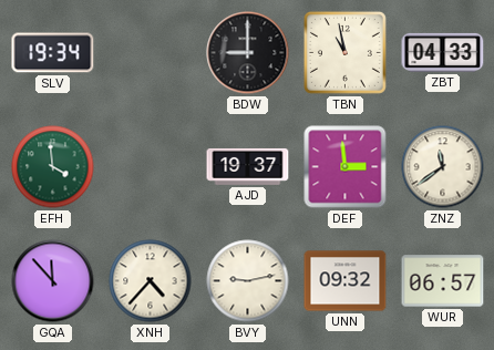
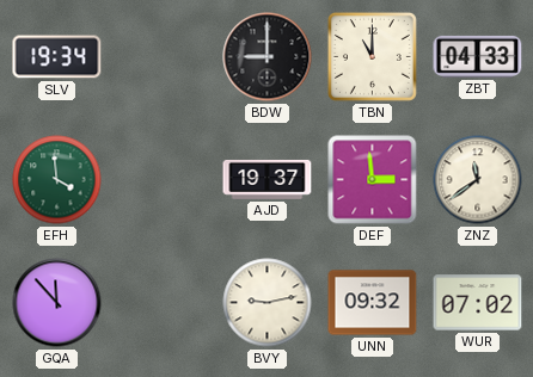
TBN: 10:58 -> 11:00
XNH: 4:37 -> none
WUR: 06:57 -> 07:02
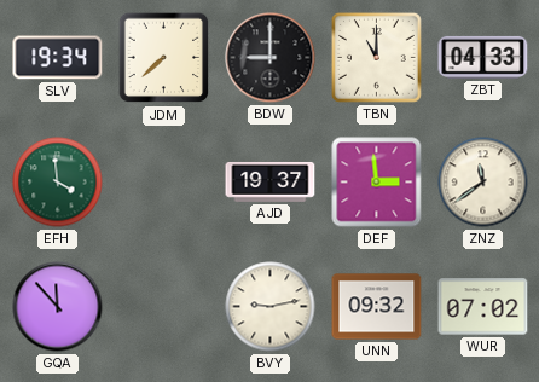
JDM: none -> 7:38
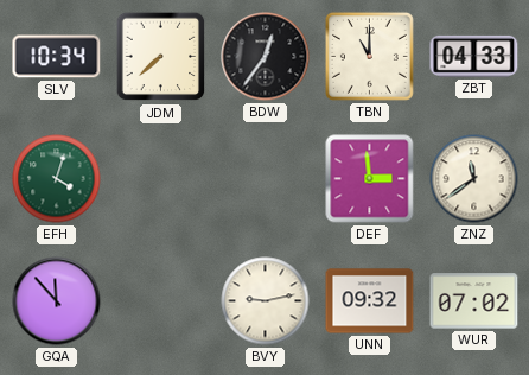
SLV: 19:34 -> 10:34
BDW: 9:00 -> 12:36
EFH: 3:59 -> 4:03
AJD: 19:37 -> none
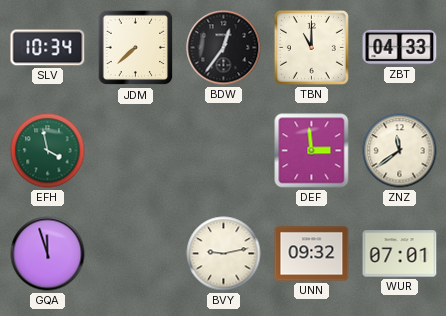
EFH: 4:03 -> 3:58
GQA: 11:53 -> 11:57
WUR: 07:02 -> 07:01
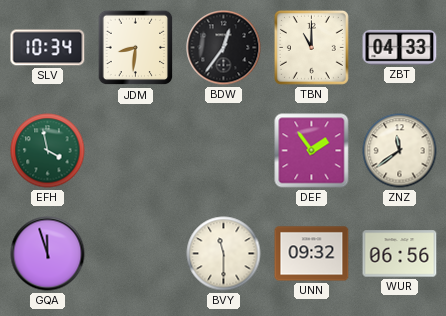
JDM: 7:38 -> 8:31
DEF: 2:59 -> 1:54
BVY: 9:13 -> 11:30
WUR: 07:01 -> 06:56
